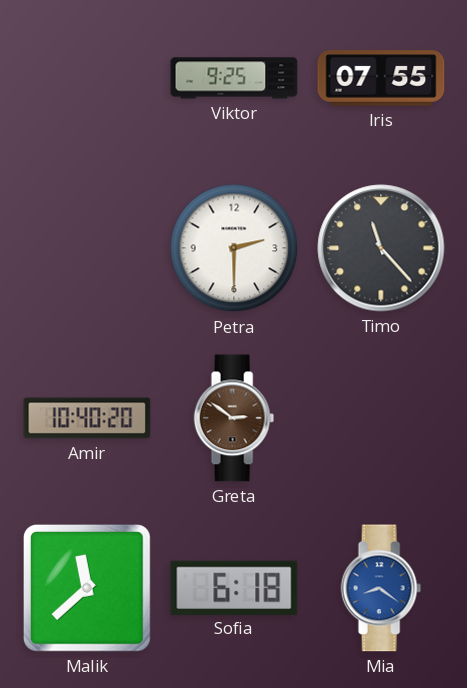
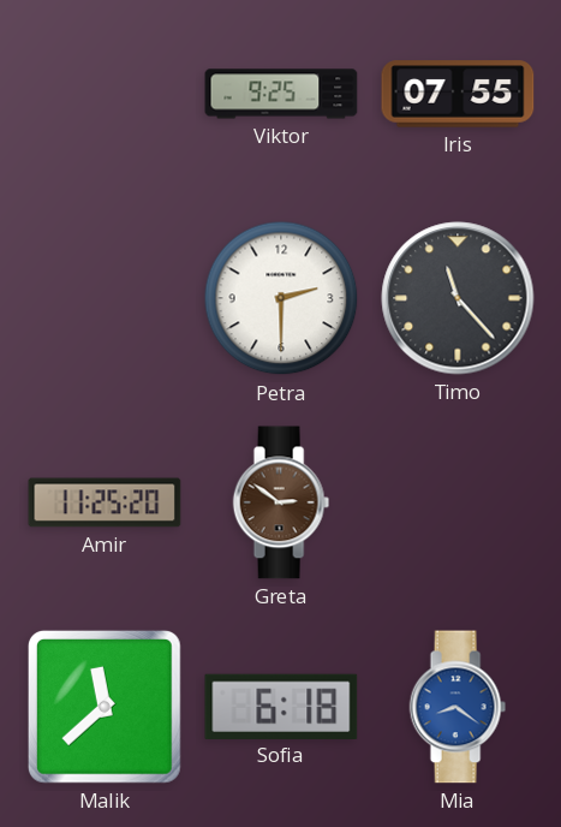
Amir: 10:40 -> 11:25
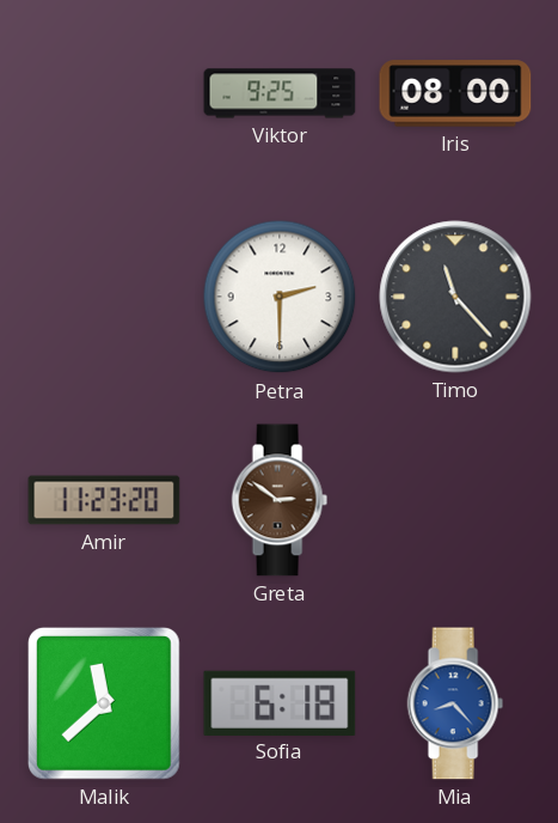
Iris: 07:55 -> 08:00
Amir: 11:25 -> 11:23
Mia: 8:21 -> 8:23
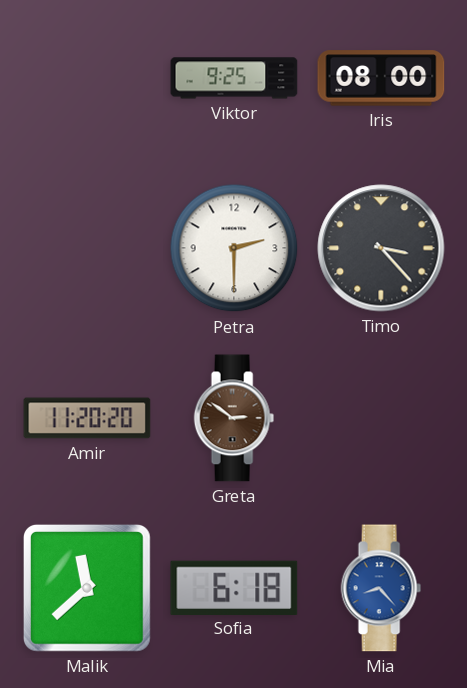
Timo: 11:23 -> 3:23
Amir: 11:23 -> 11:20
